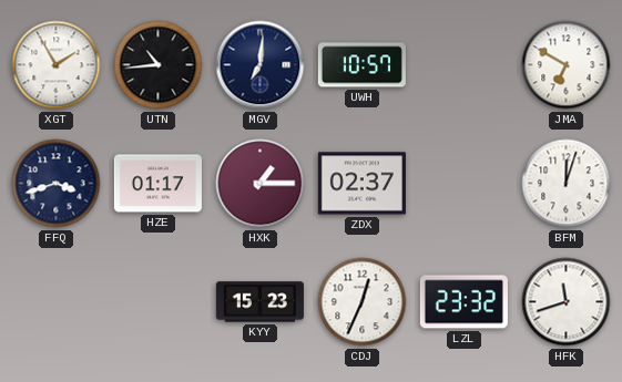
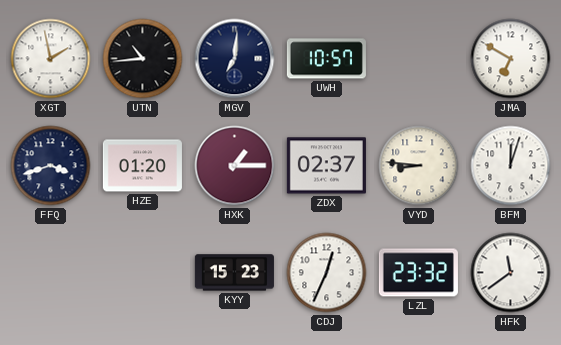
XGT: 1:55 -> 1:58
HZE: 01:17 -> 01:20
VYD: none -> 8:46
HFK: 11:42 -> 11:39
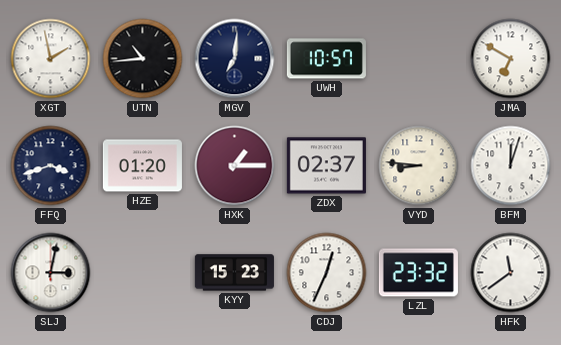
SLJ: none -> 3:02
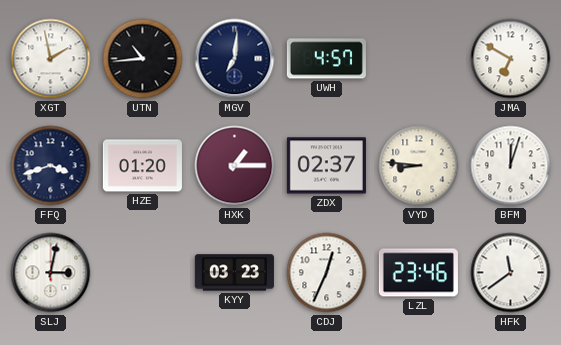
UWH: 10:57 -> 4:57
KYY: 15:23 -> 03:23
LZL: 23:32 -> 23:46
